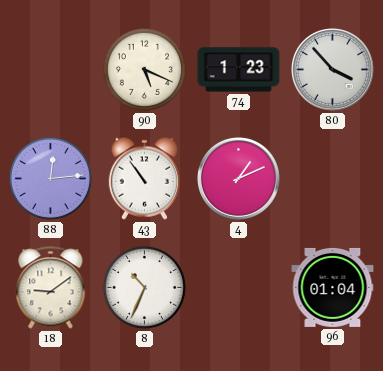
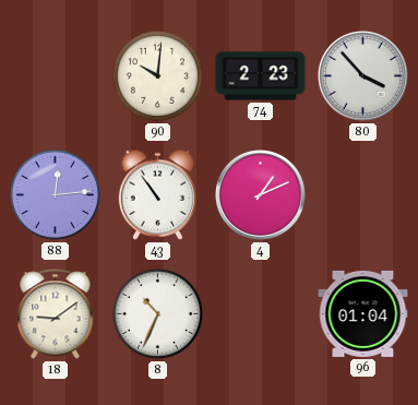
90: 5:19 -> 10:01
74: 1:23 -> 2:23
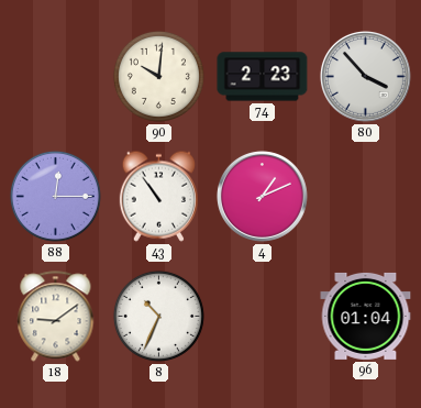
88: 12:14 -> 12:15
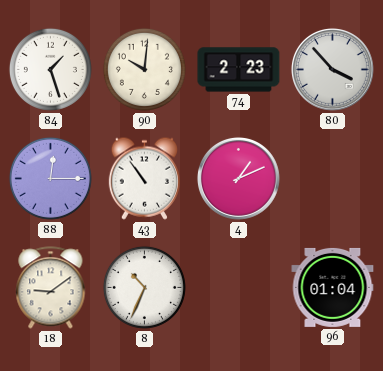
84: none -> 1:27
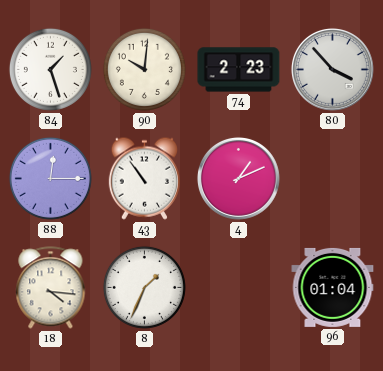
18: 9:09 -> 4:16
8: 10:34 -> 1:34
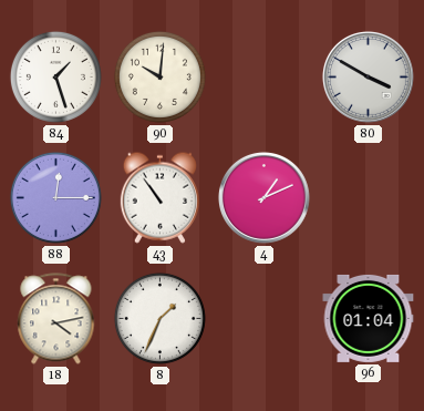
74: 2:23 -> none
80: 3:53 -> 3:50
18: 4:16 -> 4:13
